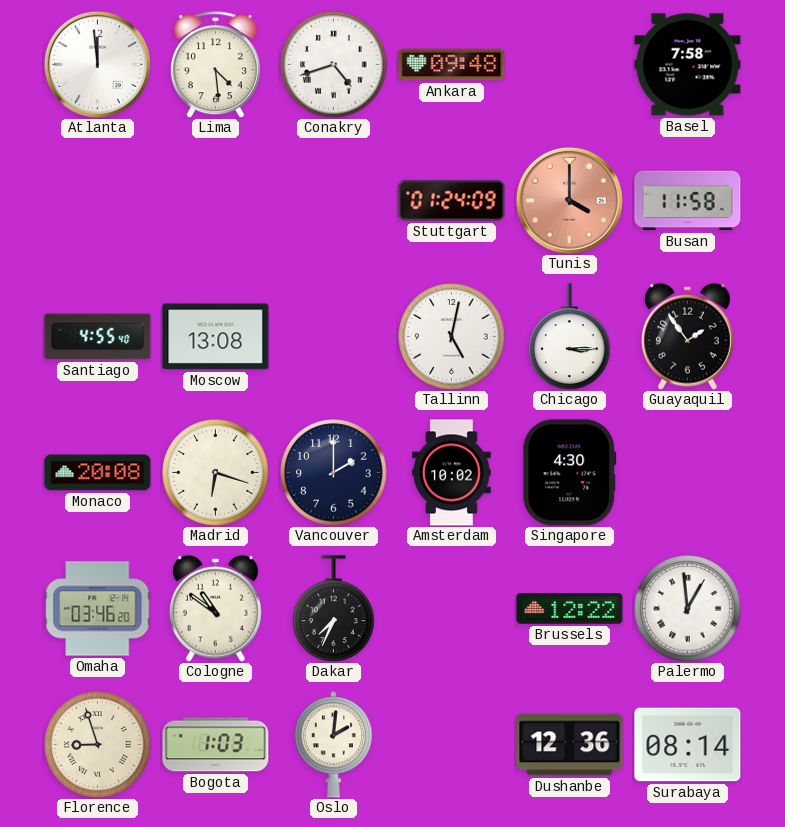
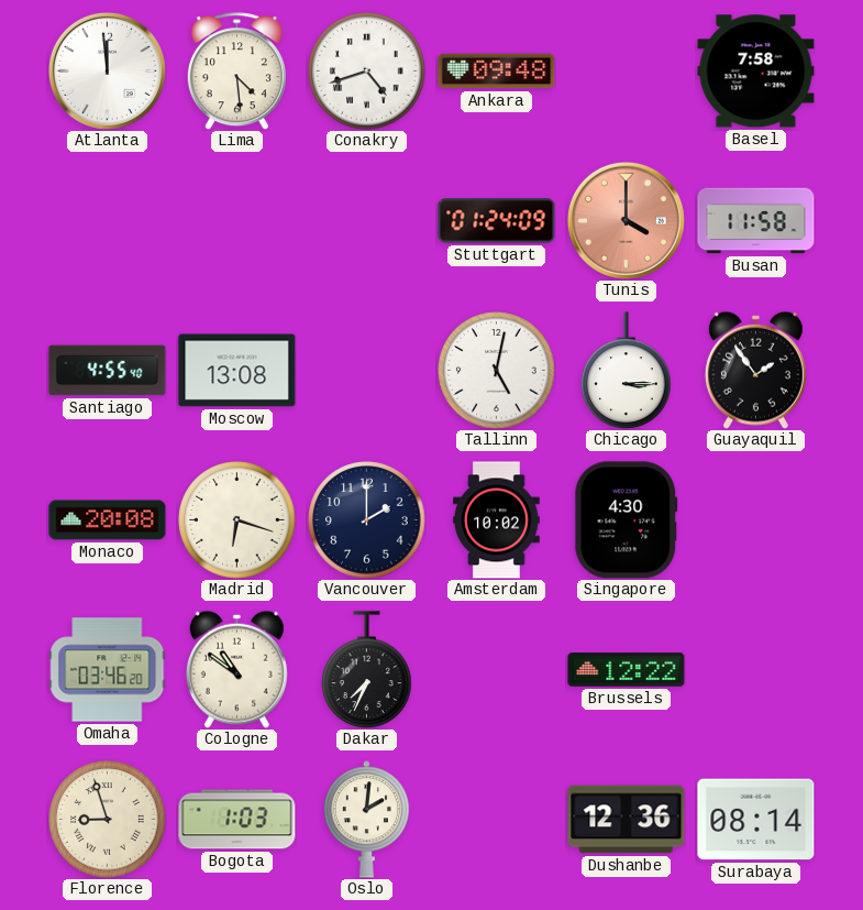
Palermo: 12:59 -> none
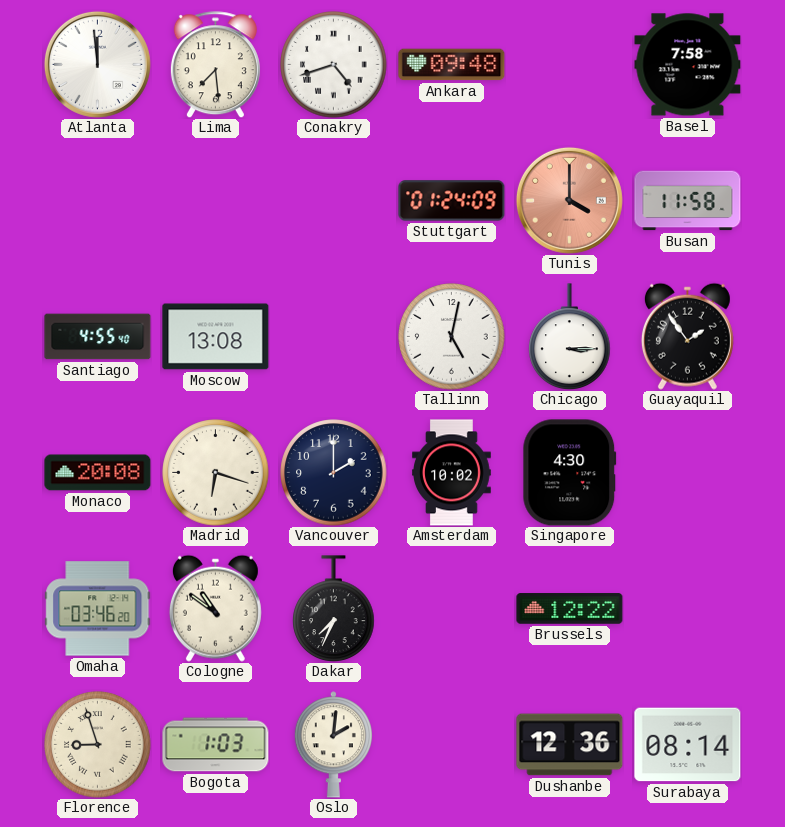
Lima: 4:29 -> 7:29
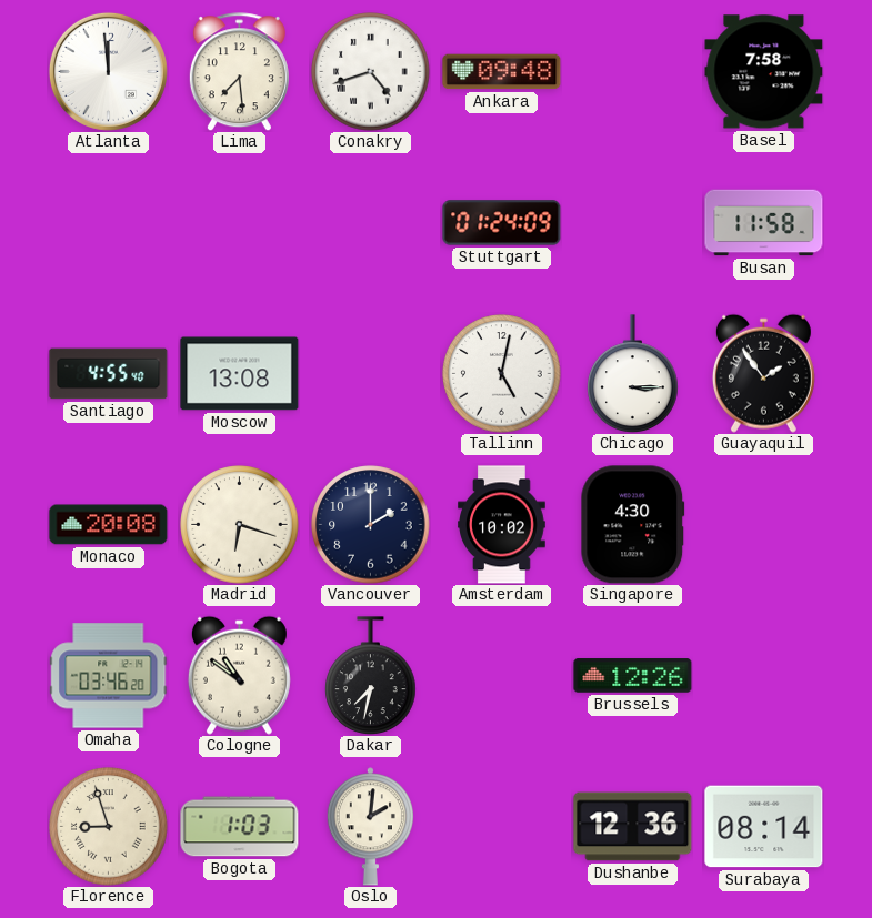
Tunis: 4:00 -> none
Dakar: 7:34 -> 7:32
Brussels: 12:22 -> 12:26
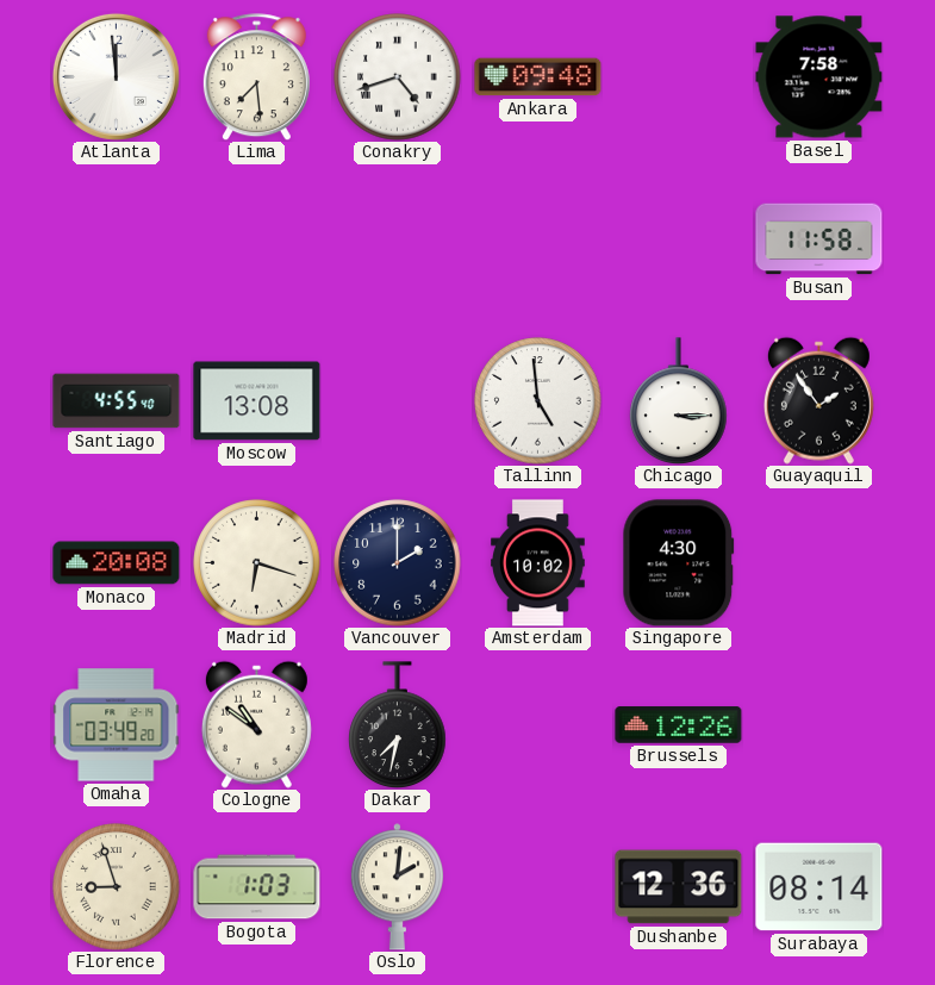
Stuttgart: 01:24 -> none
Tallinn: 5:02 -> 4:59
Omaha: 03:46 -> 03:49
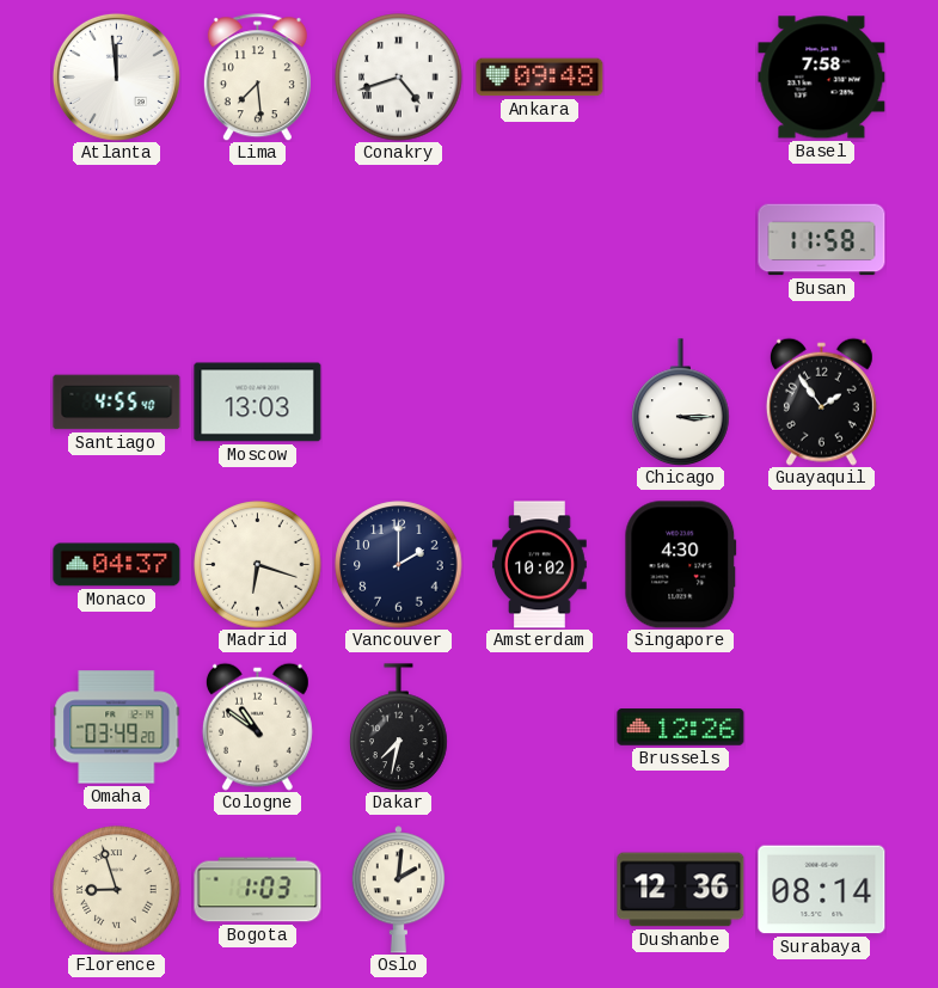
Moscow: 13:08 -> 13:03
Tallinn: 4:59 -> none
Monaco: 20:08 -> 04:37
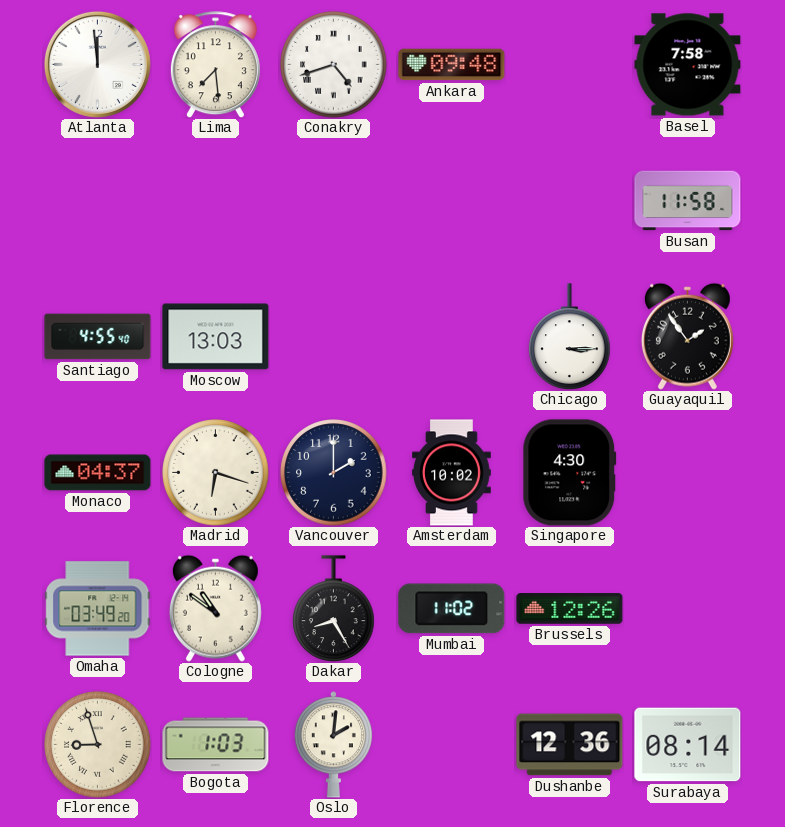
Dakar: 7:32 -> 8:25
Mumbai: none -> 11:02
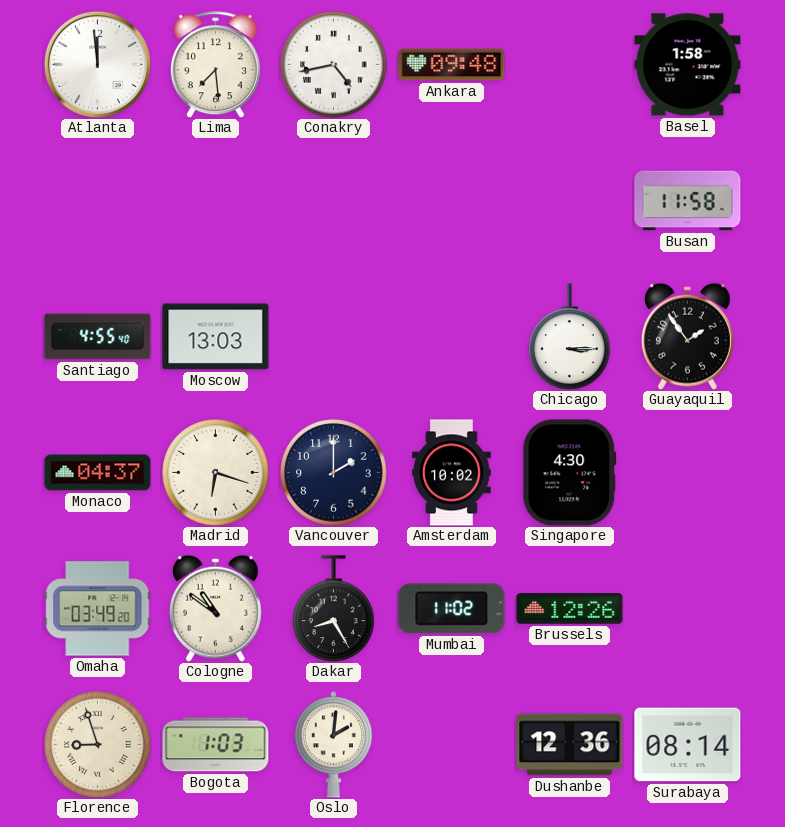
Conakry: 4:42 -> 4:43
Basel: 7:58 -> 1:58
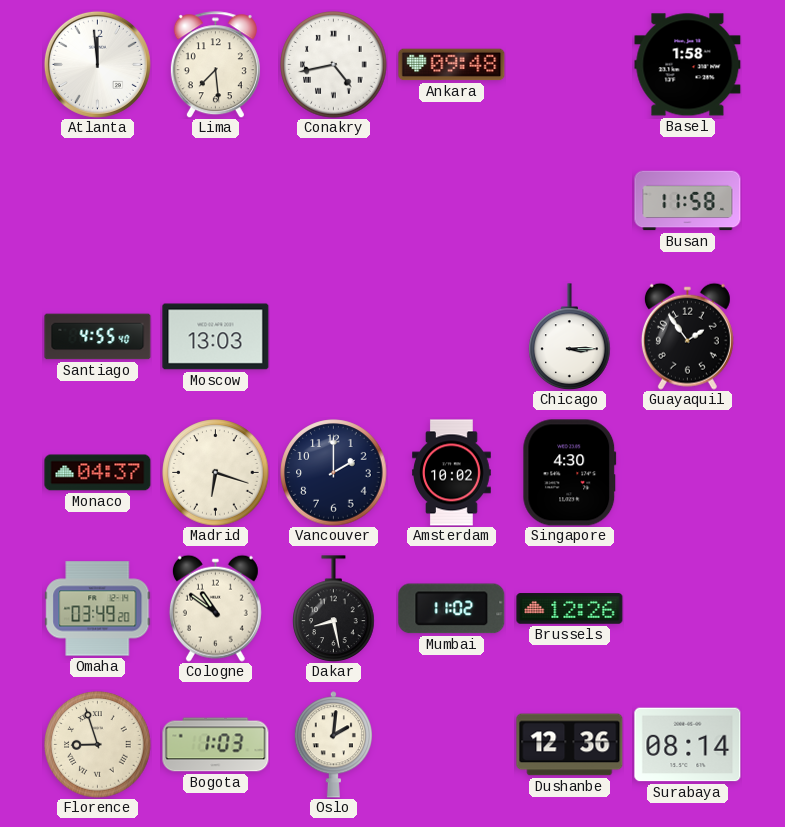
Dakar: 8:25 -> 8:28
